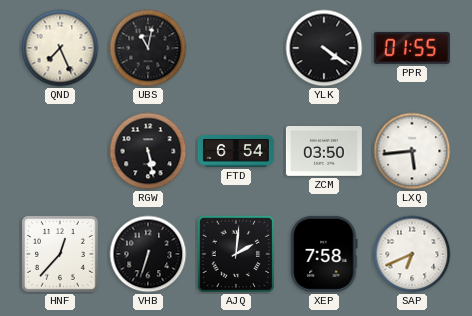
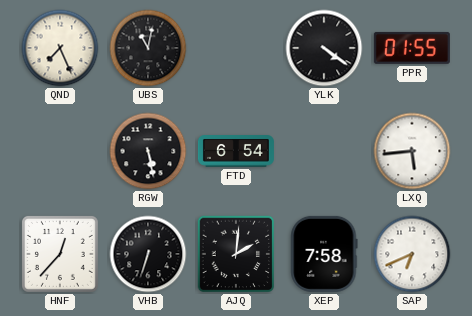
ZCM: 03:50 -> none
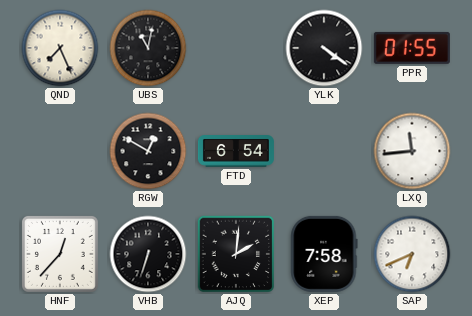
RGW: 5:28 -> 12:50
LXQ: 5:44 -> 11:44
